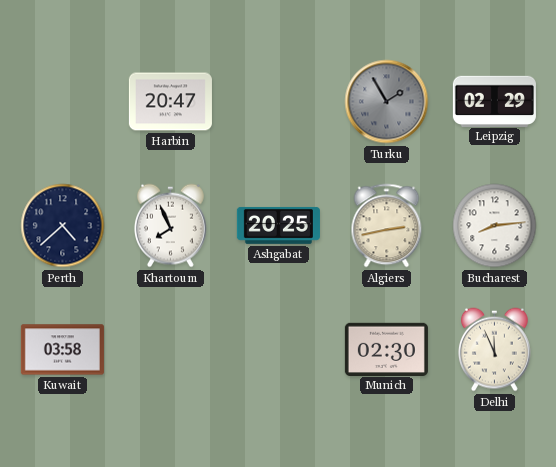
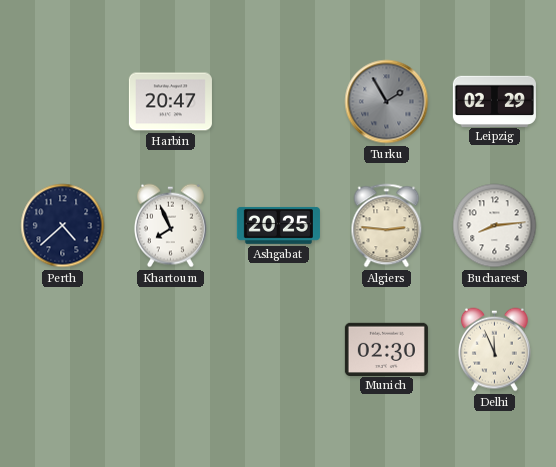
Algiers: 2:43 -> 2:46
Kuwait: 03:58 -> none
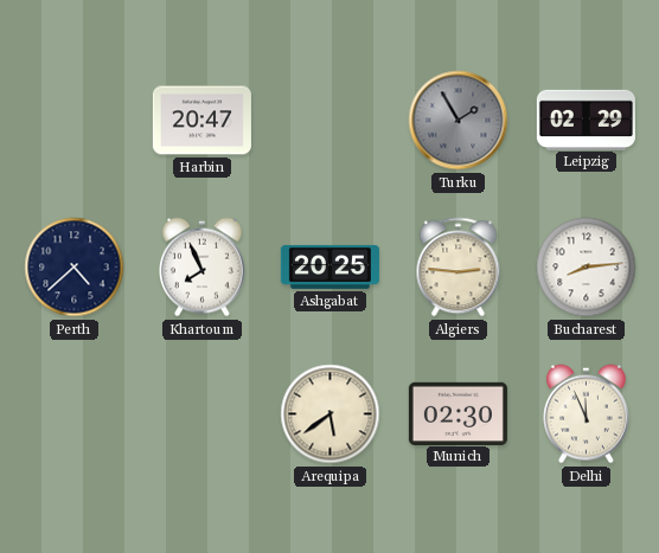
Arequipa: none -> 5:39
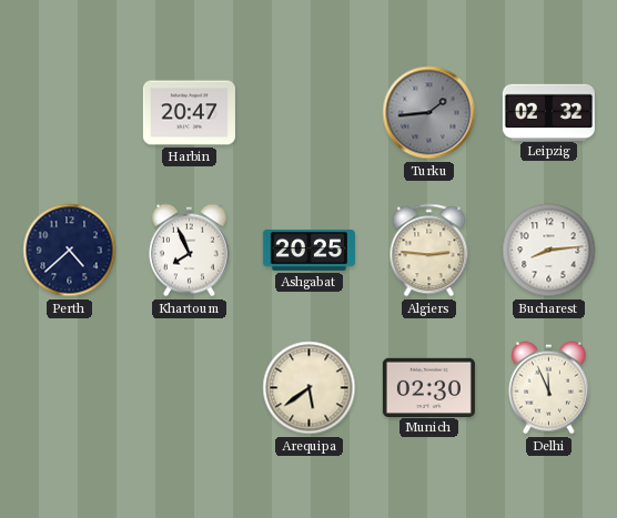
Turku: 1:55 -> 1:44
Leipzig: 02:29 -> 02:32
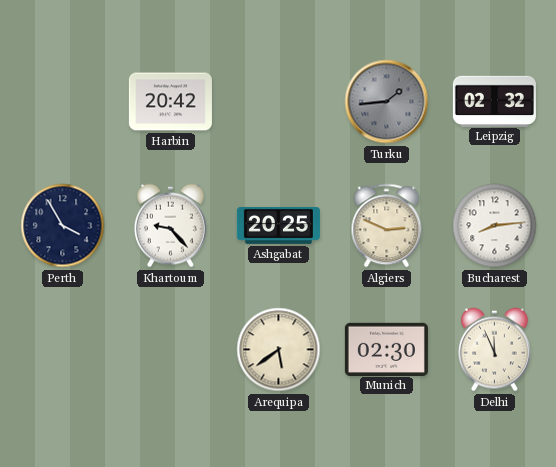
Harbin: 20:47 -> 20:42
Perth: 4:38 -> 3:55
Khartoum: 7:56 -> 9:23
Algiers: 2:46 -> 2:49
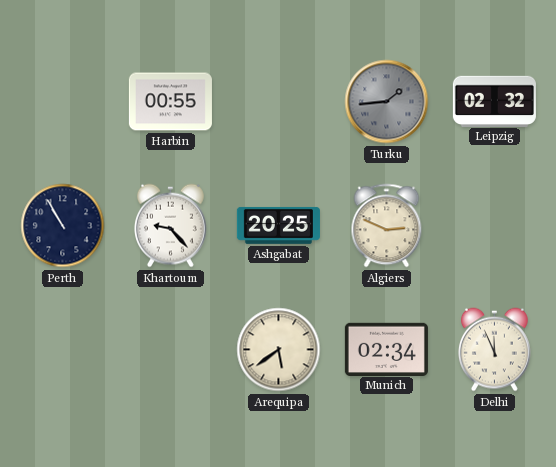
Harbin: 20:42 -> 00:55
Perth: 3:55 -> 10:55
Bucharest: 8:14 -> none
Munich: 02:30 -> 02:34
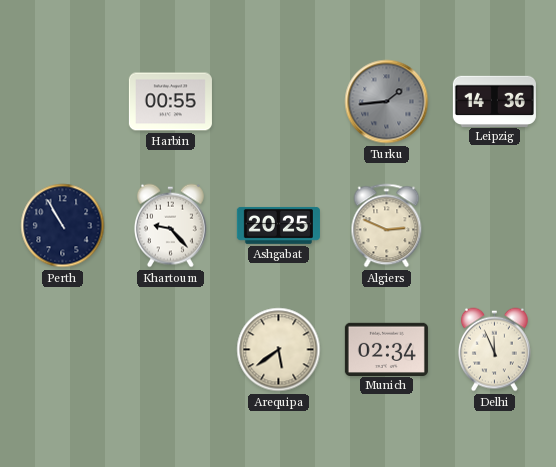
Leipzig: 02:32 -> 14:36
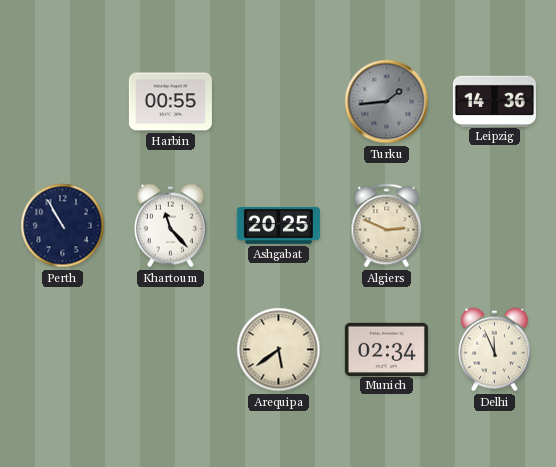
Khartoum: 9:23 -> 11:23
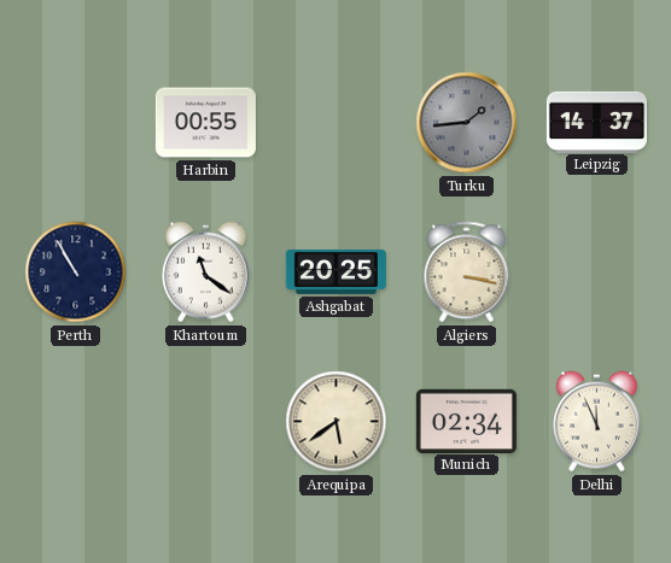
Leipzig: 14:36 -> 14:37
Khartoum: 11:23 -> 11:21
Algiers: 2:49 -> 3:17
